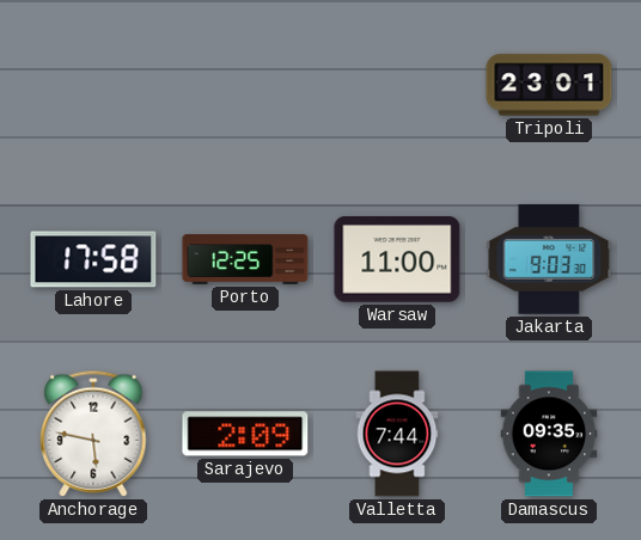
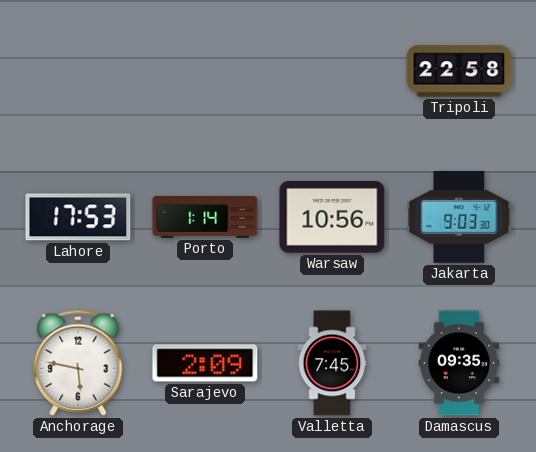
Tripoli: 23:01 -> 22:58
Lahore: 17:58 -> 17:53
Porto: 12:25 -> 1:14
Warsaw: 11:00 -> 10:56
Valletta: 7:44 -> 7:45
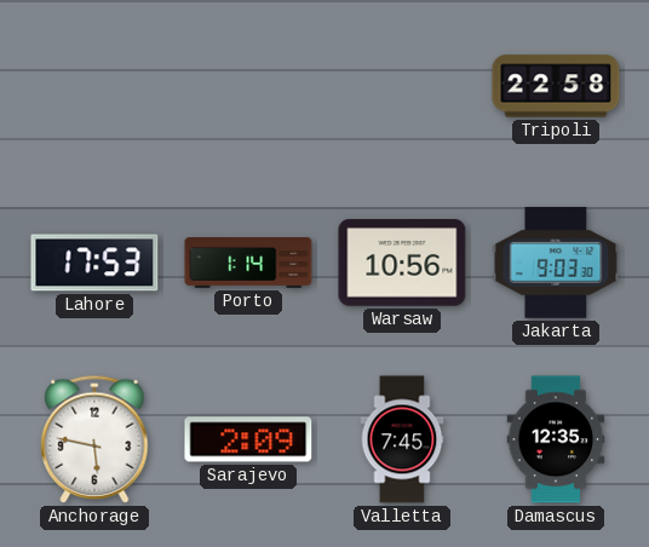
Damascus: 09:35 -> 12:35
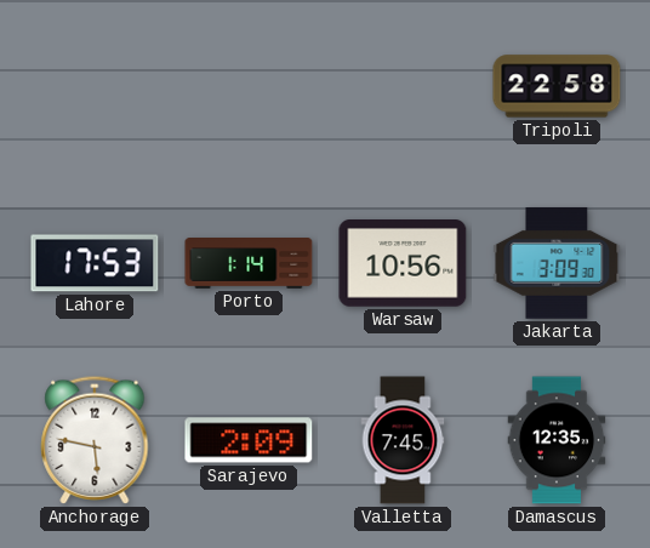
Jakarta: 9:03 -> 3:09
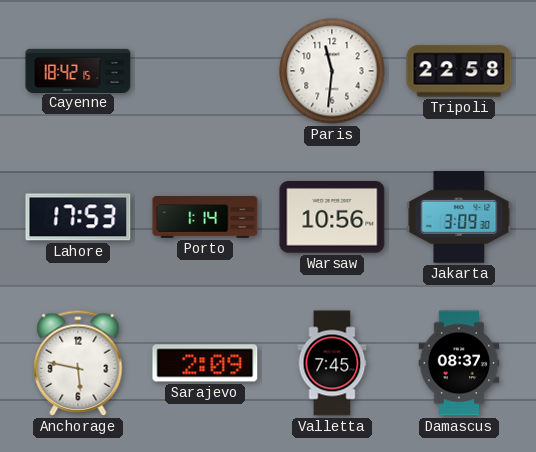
Cayenne: none -> 18:42
Paris: none -> 11:31
Damascus: 12:35 -> 08:37
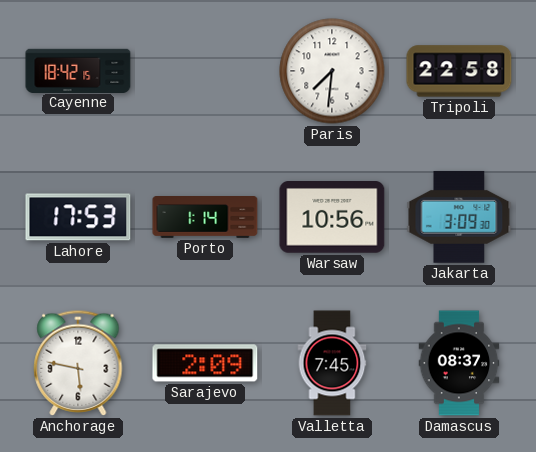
Paris: 11:31 -> 7:31
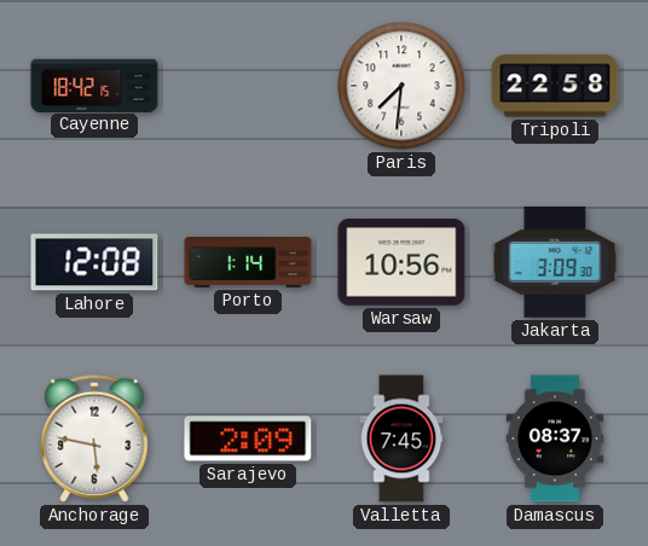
Lahore: 17:53 -> 12:08
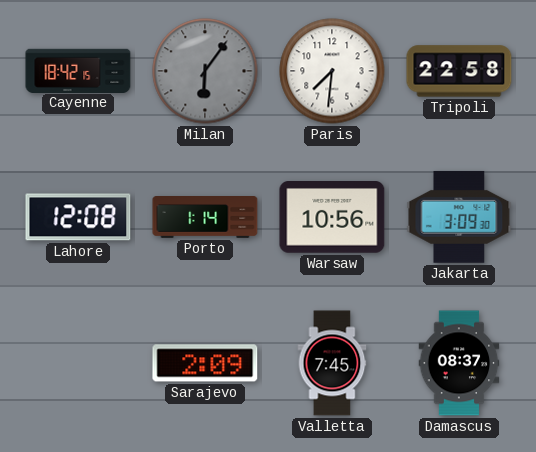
Milan: none -> 6:06
Anchorage: 5:47 -> none
